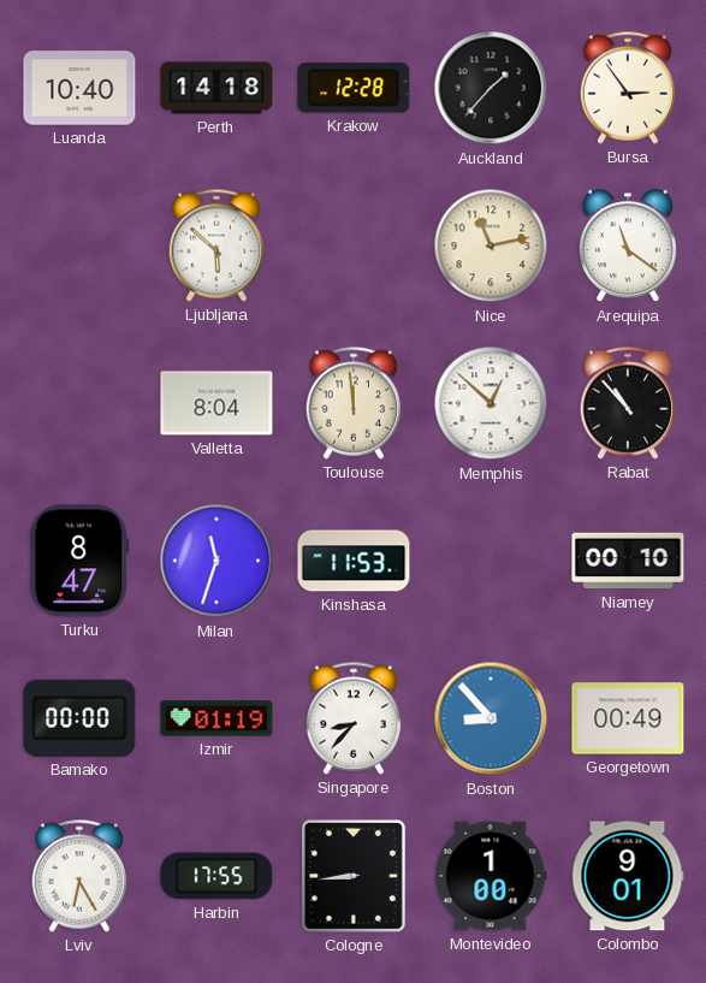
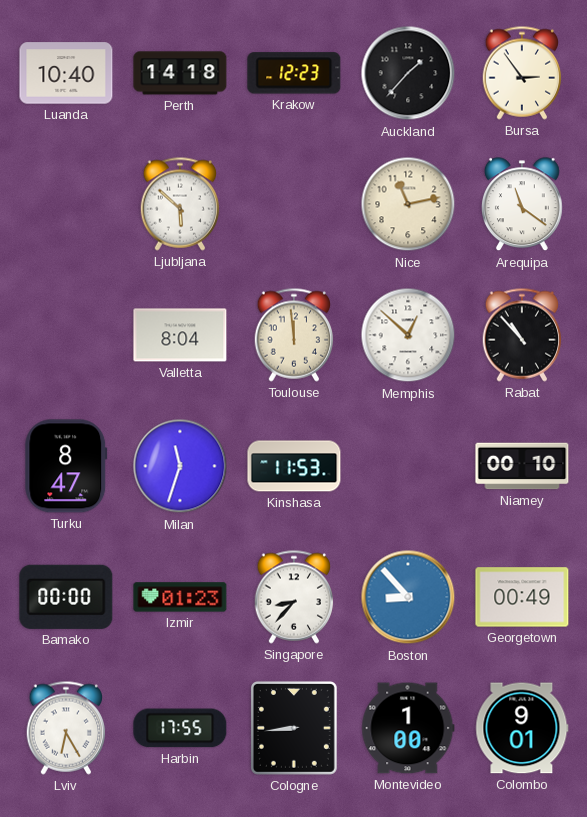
Krakow: 12:28 -> 12:23
Izmir: 01:19 -> 01:23
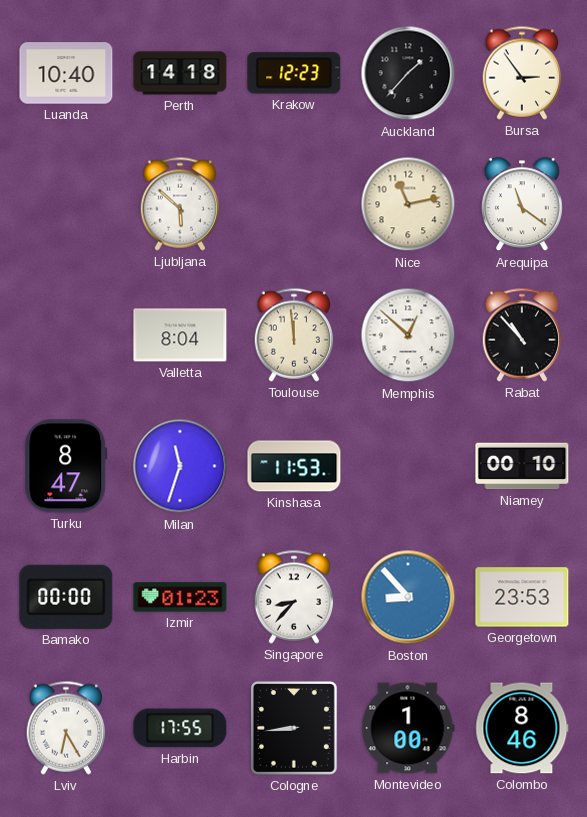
Georgetown: 00:49 -> 23:53
Colombo: 9:01 -> 8:46
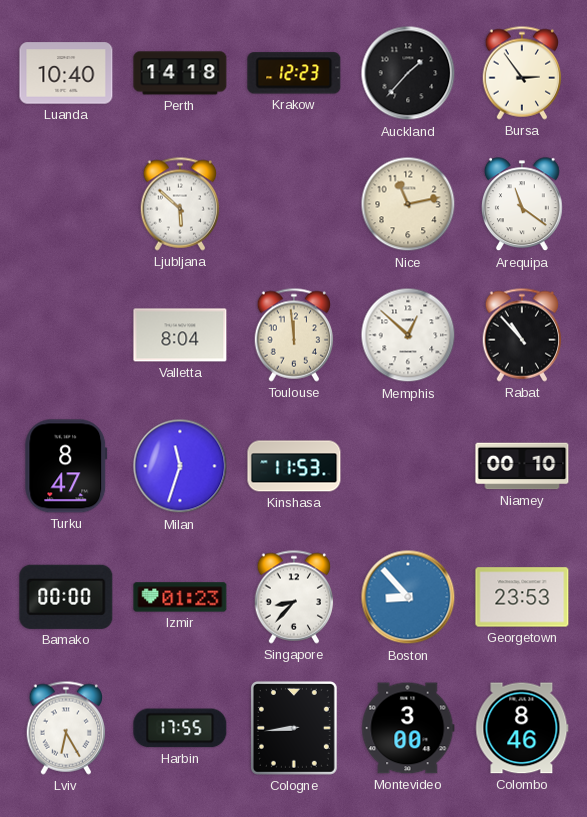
Montevideo: 1:00 -> 3:00
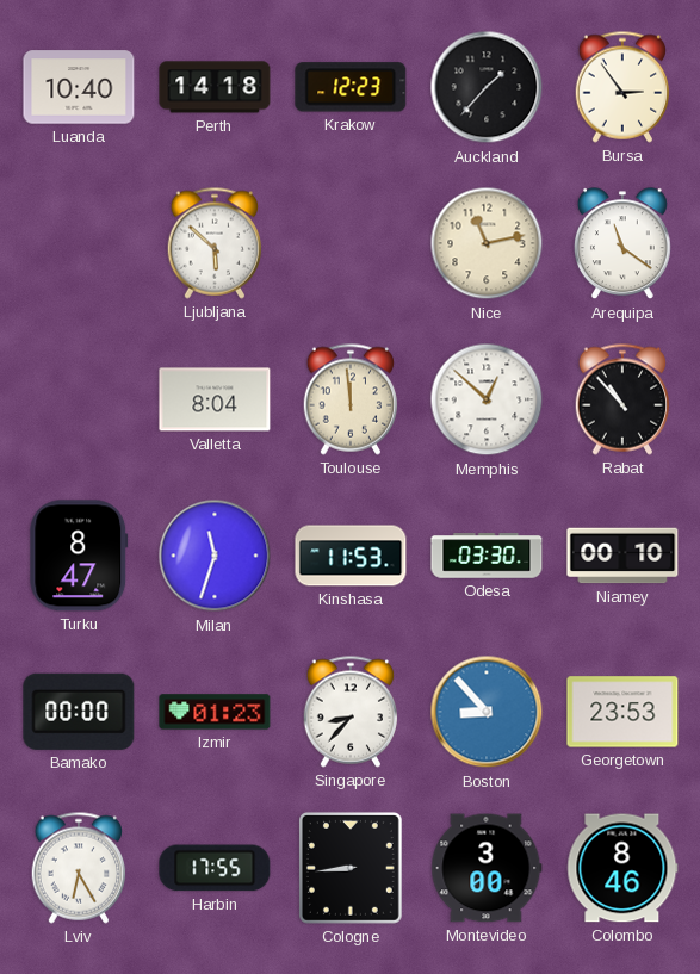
Odesa: none -> 03:30
